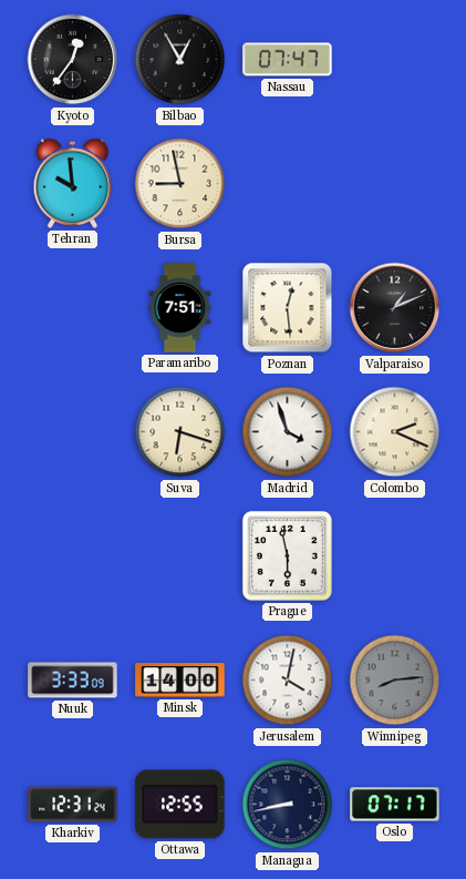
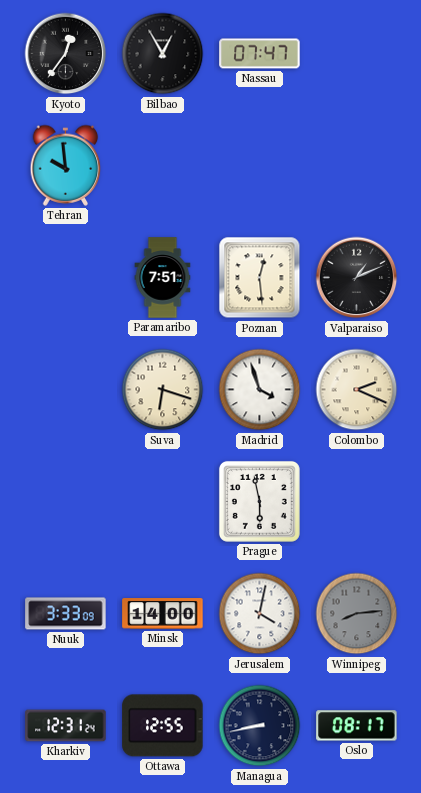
Bursa: 8:58 -> none
Oslo: 07:17 -> 08:17
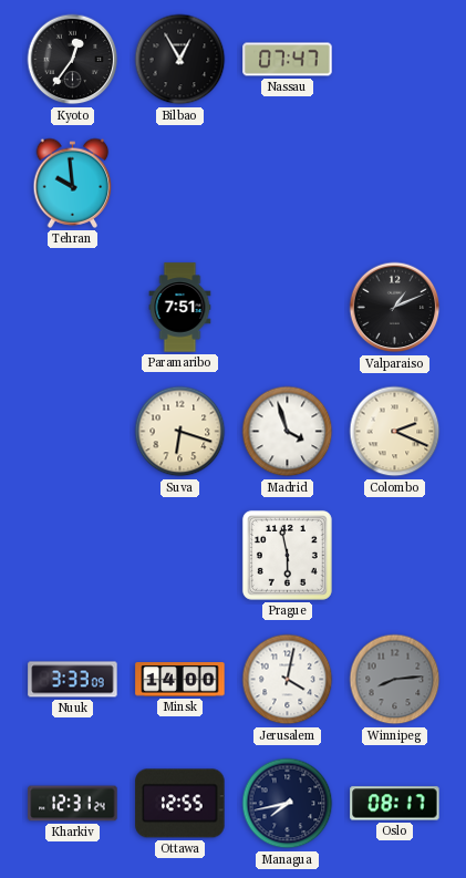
Poznan: 12:29 -> none
Managua: 8:43 -> 7:43
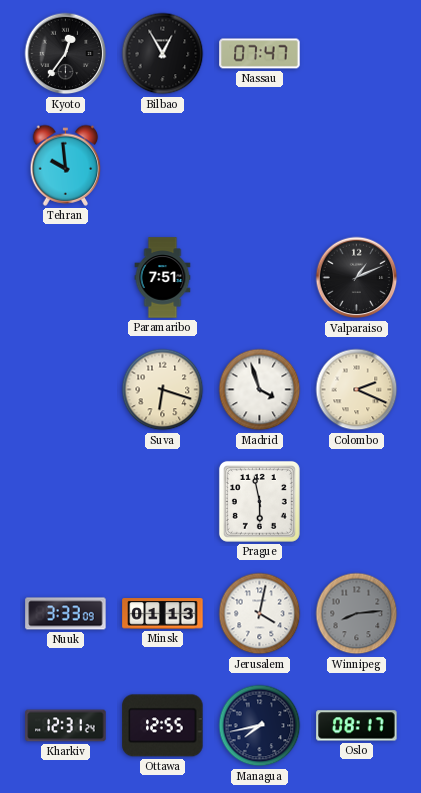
Minsk: 14:00 -> 01:13
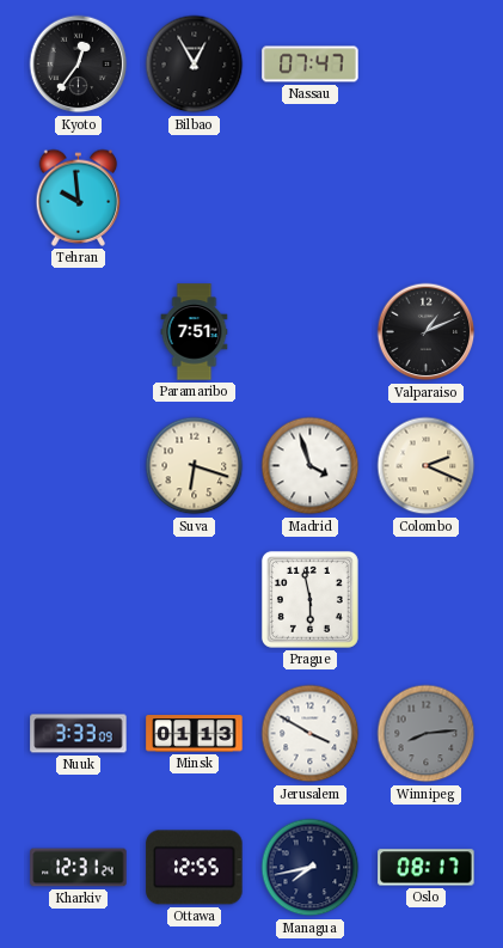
Jerusalem: 4:02 -> 3:50
